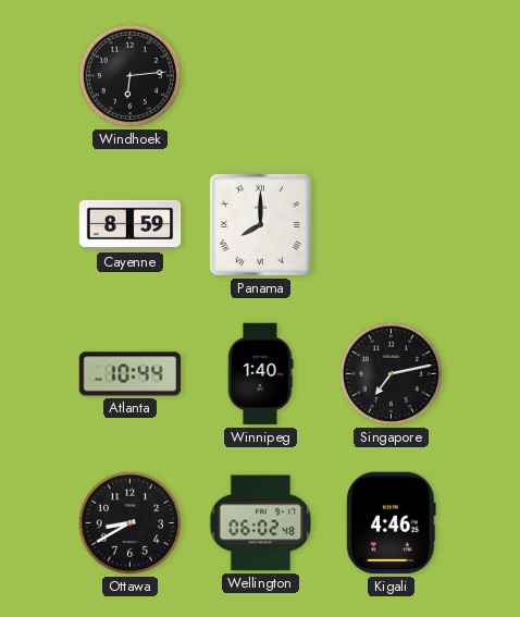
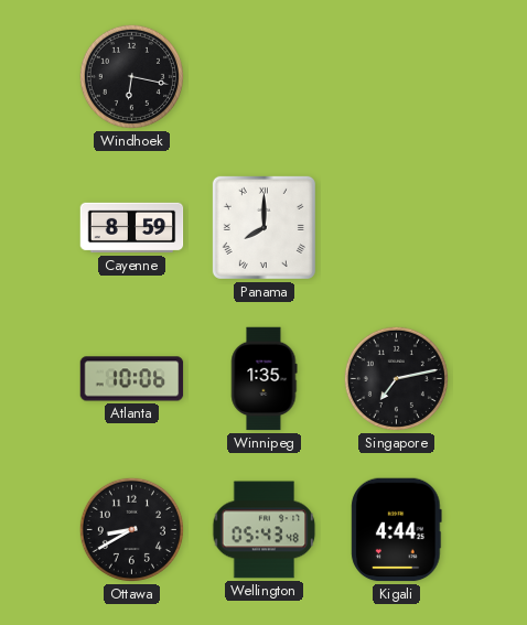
Windhoek: 6:14 -> 6:17
Atlanta: 10:44 -> 10:06
Winnipeg: 1:40 -> 1:35
Wellington: 06:02 -> 05:43
Kigali: 4:46 -> 4:44
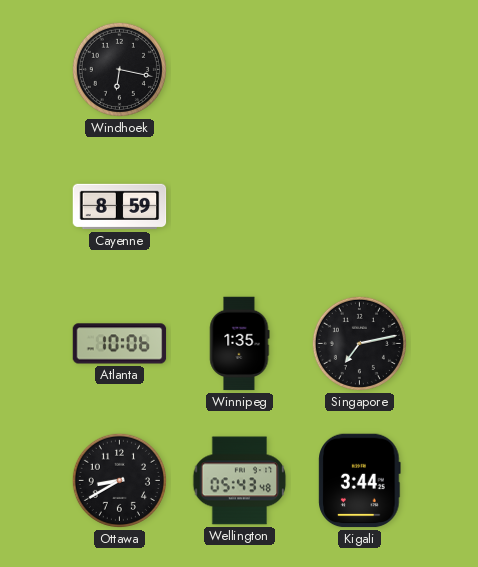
Panama: 8:00 -> none
Kigali: 4:44 -> 3:44
